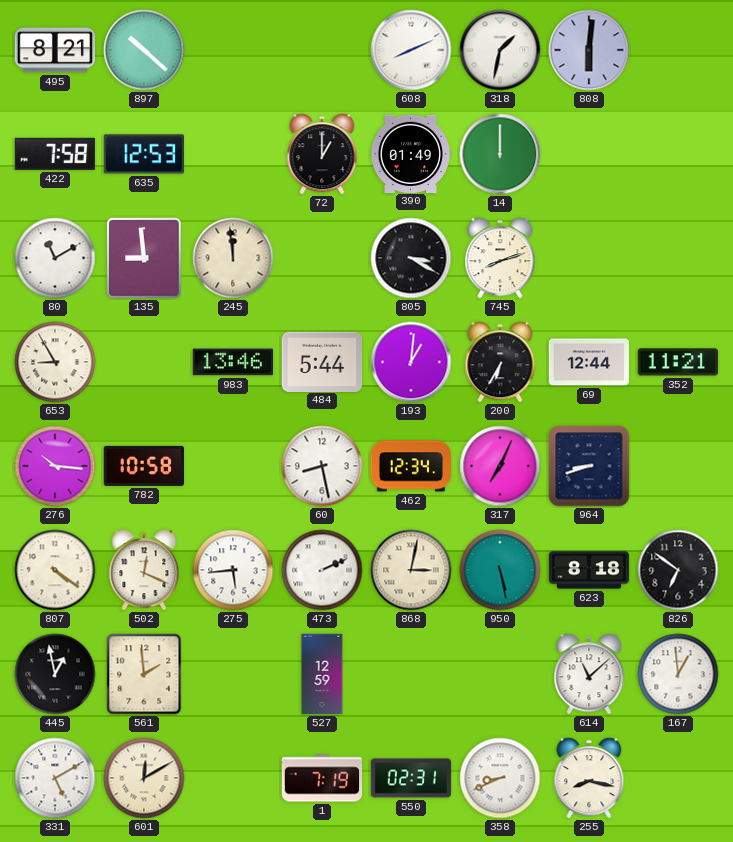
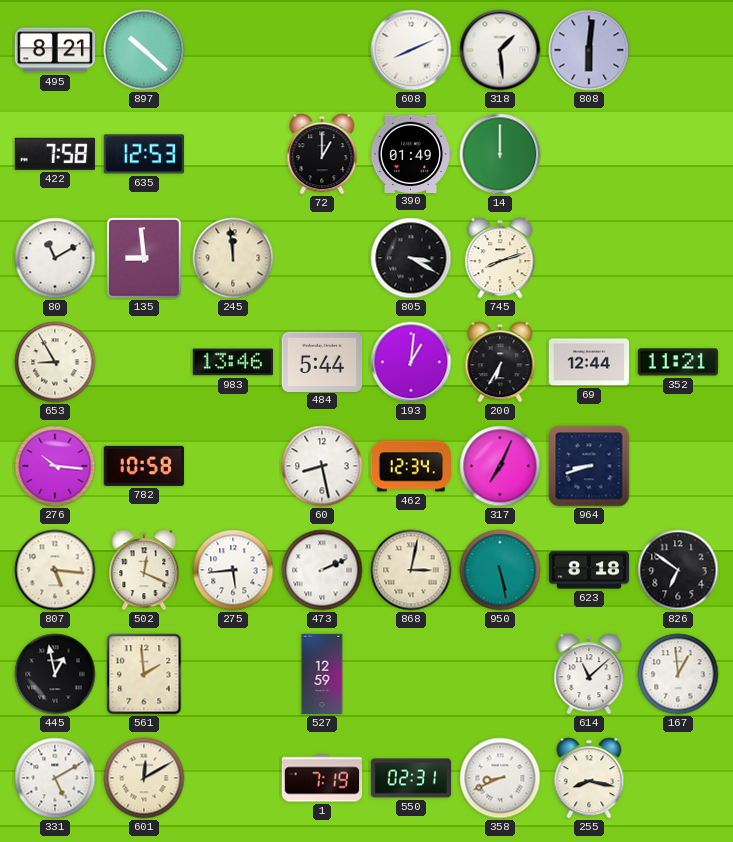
318: 1:32 -> 1:29
807: 4:21 -> 5:16
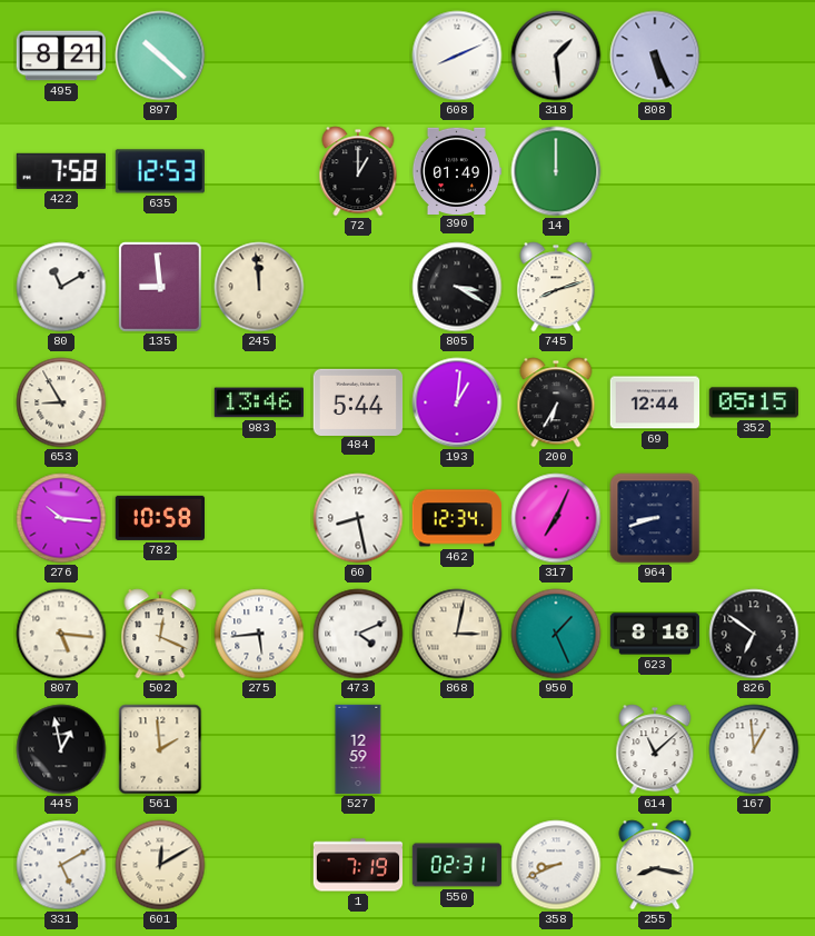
808: 6:01 -> 5:26
352: 11:21 -> 05:15
473: 2:11 -> 4:11
950: 5:28 -> 1:26
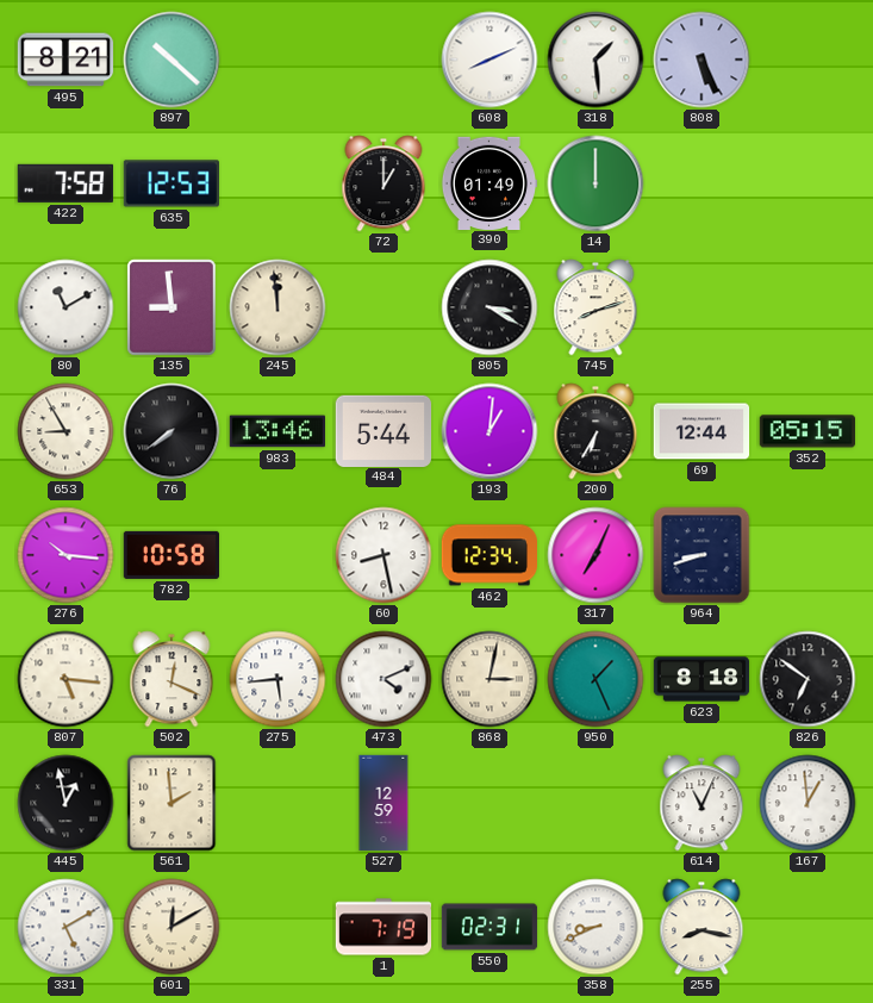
76: none -> 7:39
614: 11:08 -> 11:04
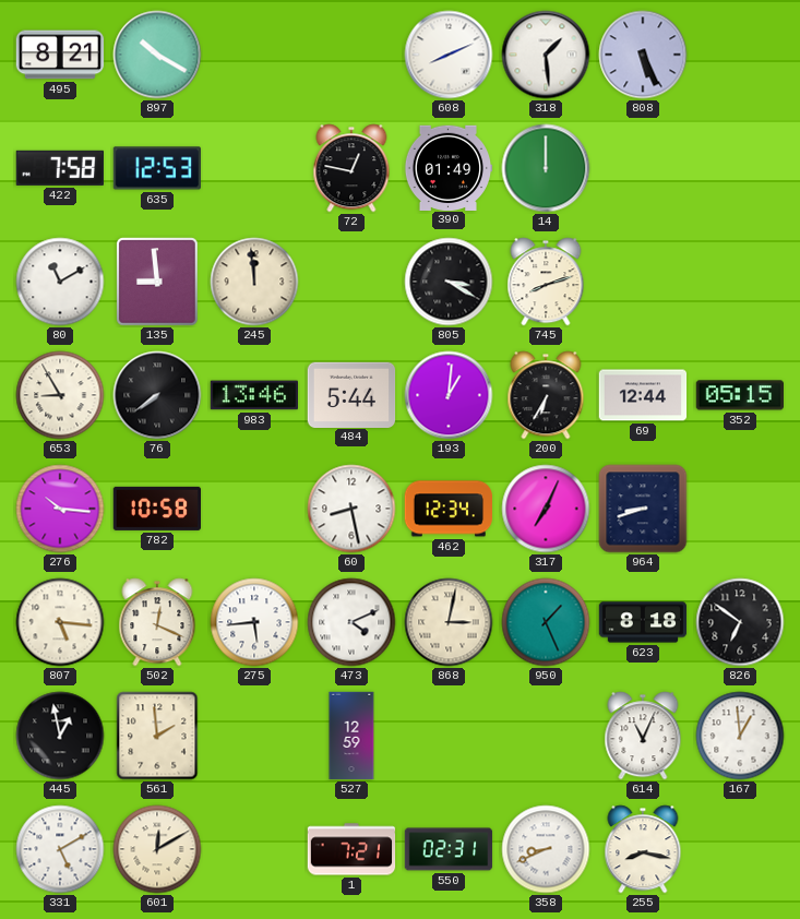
897: 10:22 -> 10:20
72: 1:00 -> 12:47
1: 7:19 -> 7:21
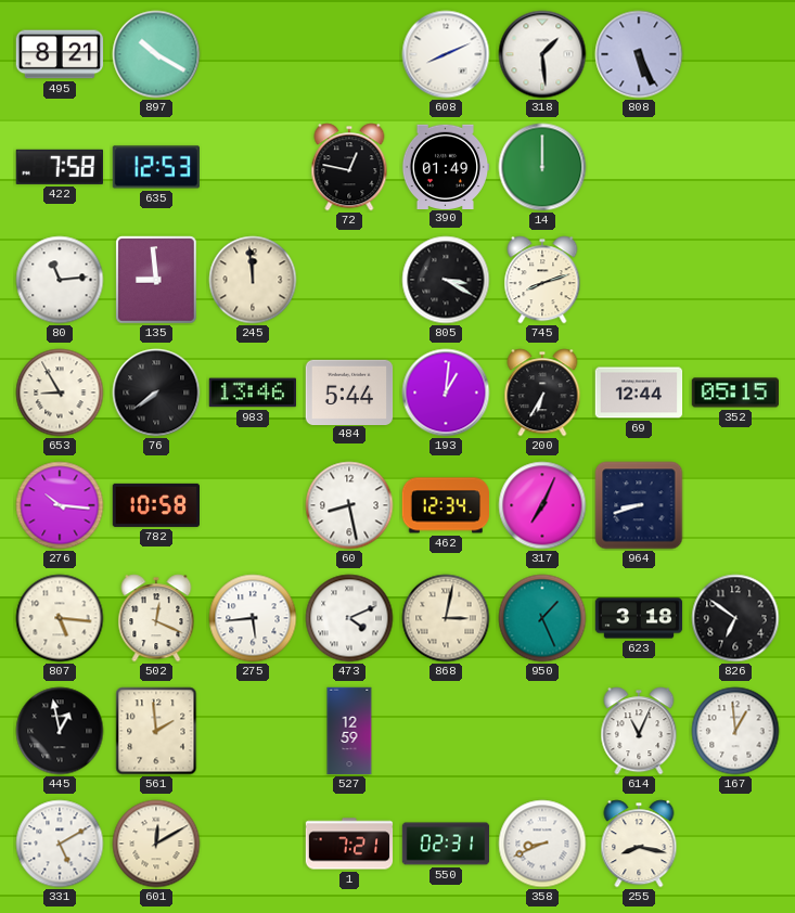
80: 11:10 -> 11:14
623: 8:18 -> 3:18
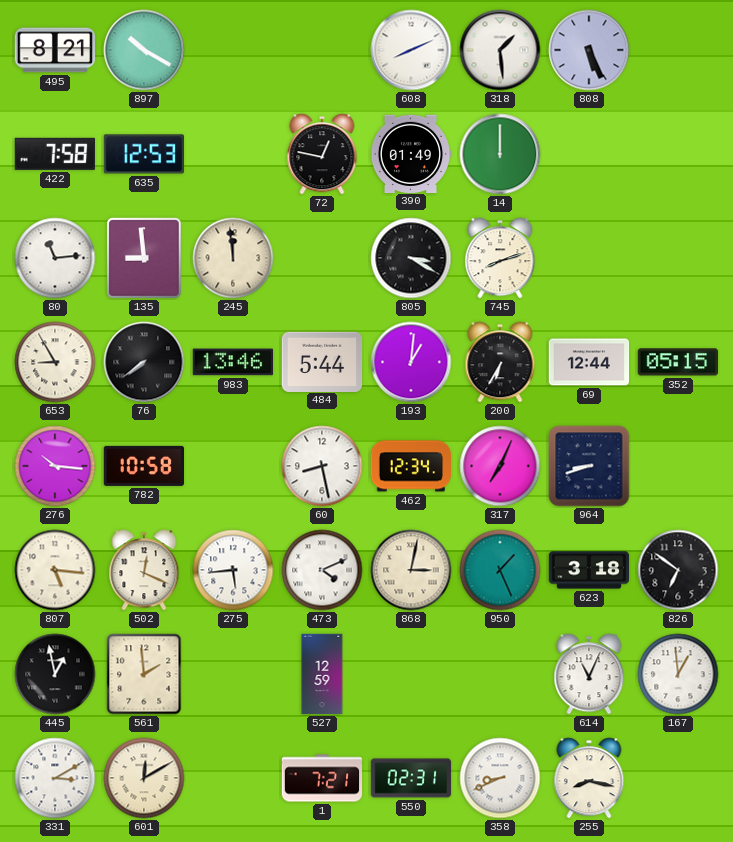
331: 5:10 -> 3:10
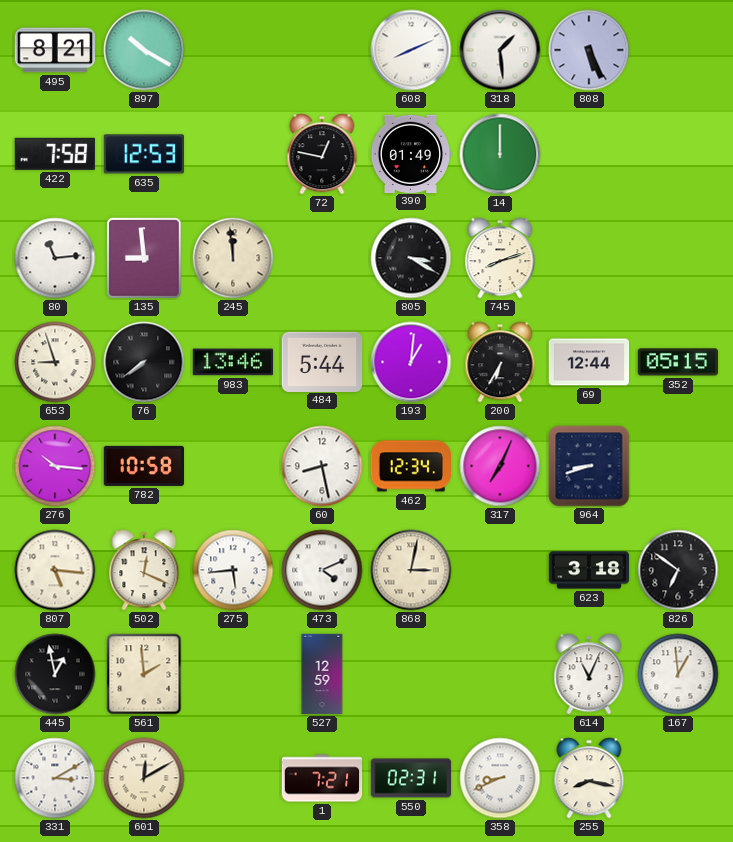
653: 8:55 -> 8:57
950: 1:26 -> none
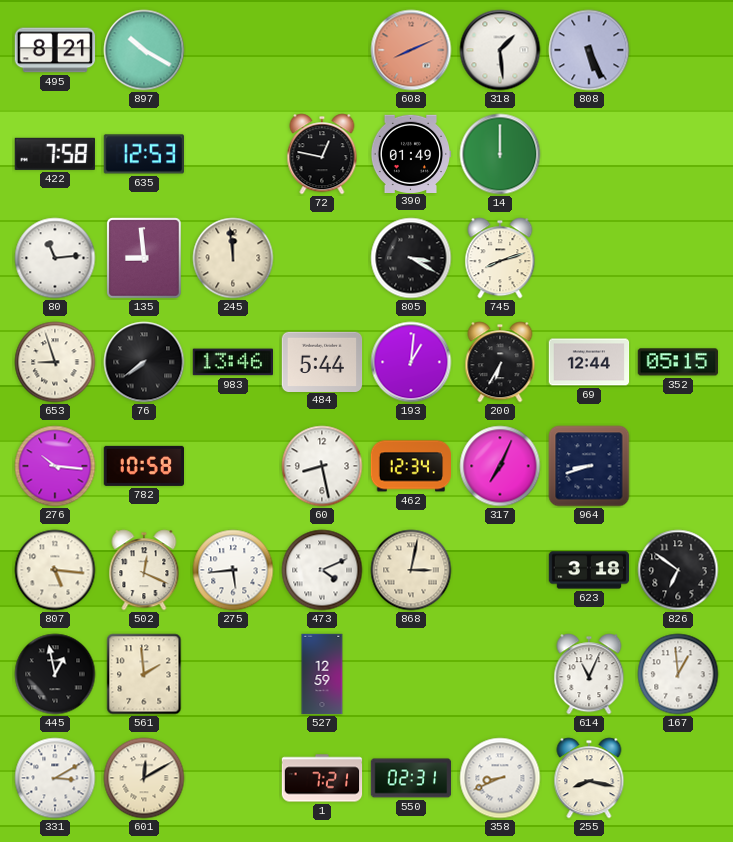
608 dial: white -> salmon
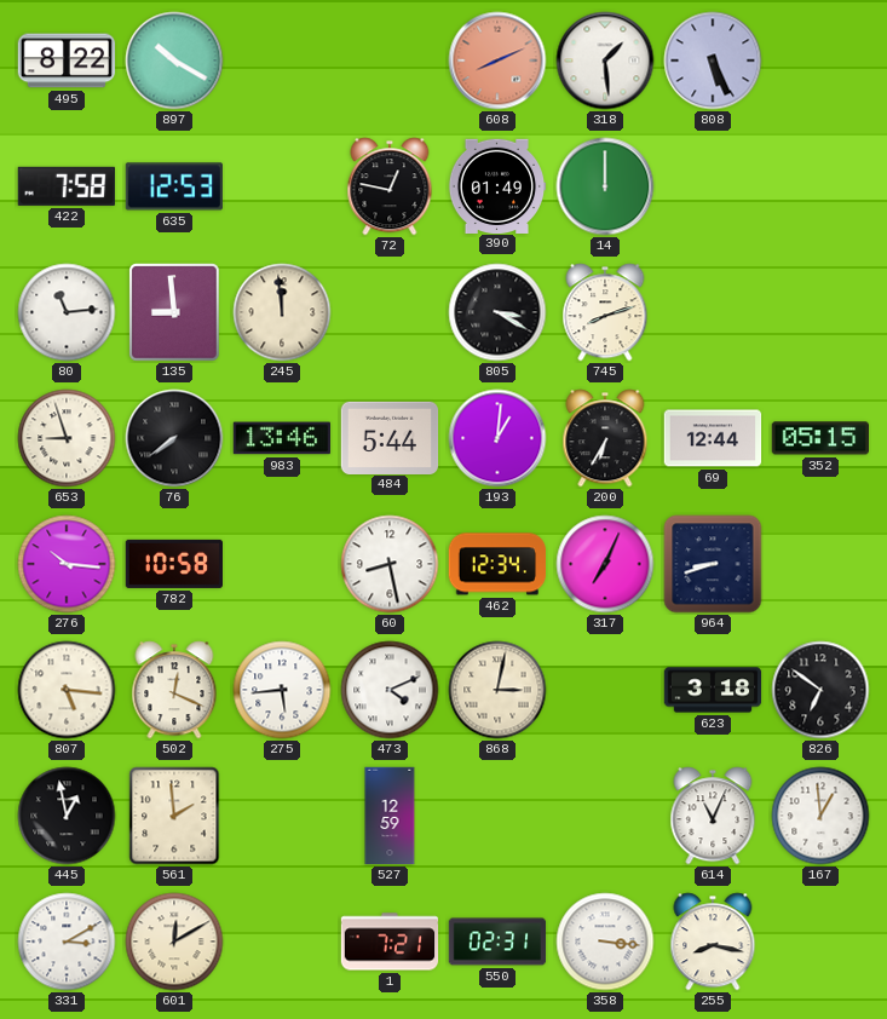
495: 8:21 -> 8:22
358: 8:41 -> 3:16
